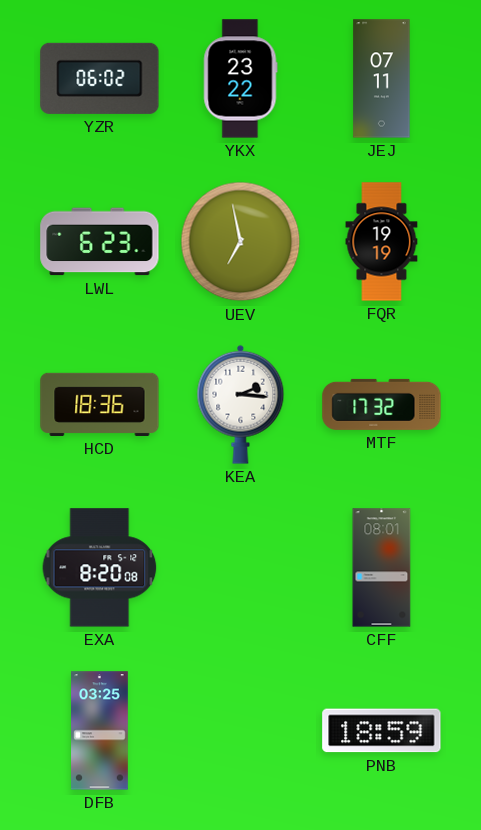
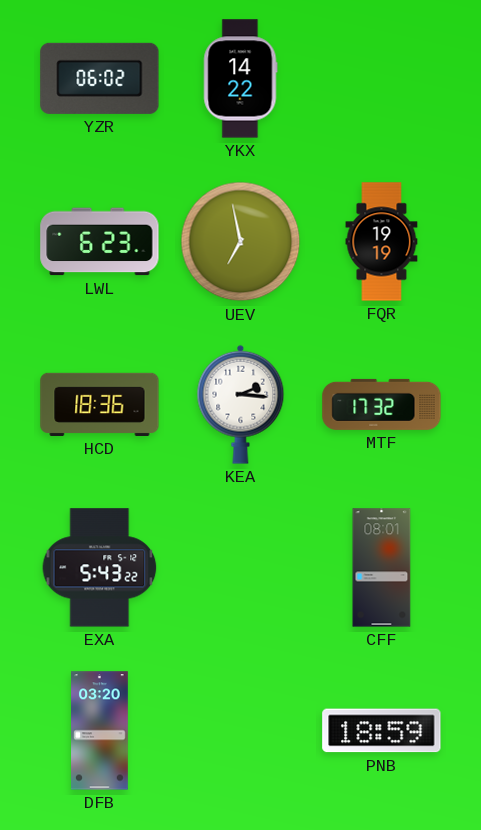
YKX: 23:22 -> 14:22
JEJ: 07:11 -> none
EXA: 8:20 -> 5:43
DFB: 03:25 -> 03:20
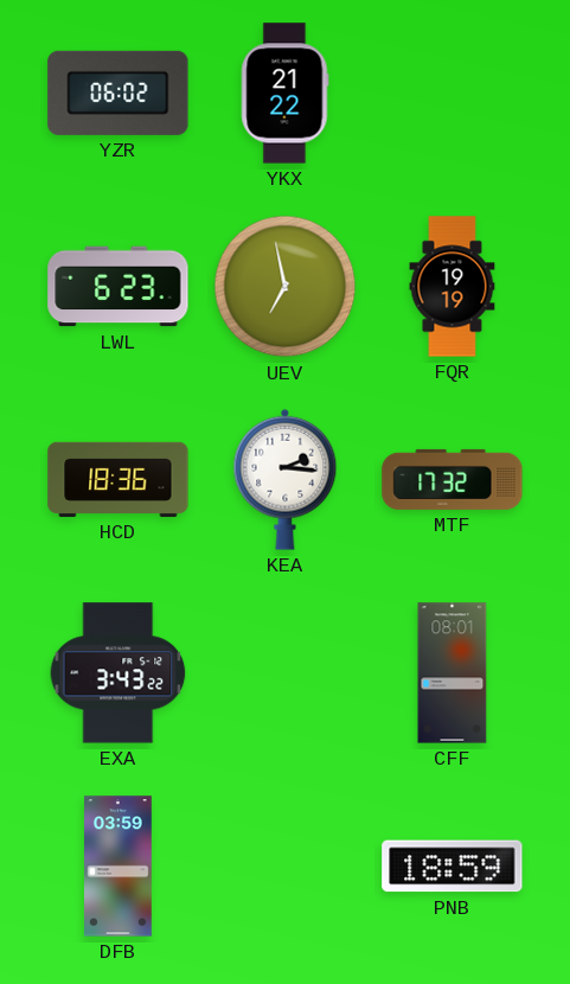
YKX: 14:22 -> 21:22
EXA: 5:43 -> 3:43
DFB: 03:20 -> 03:59
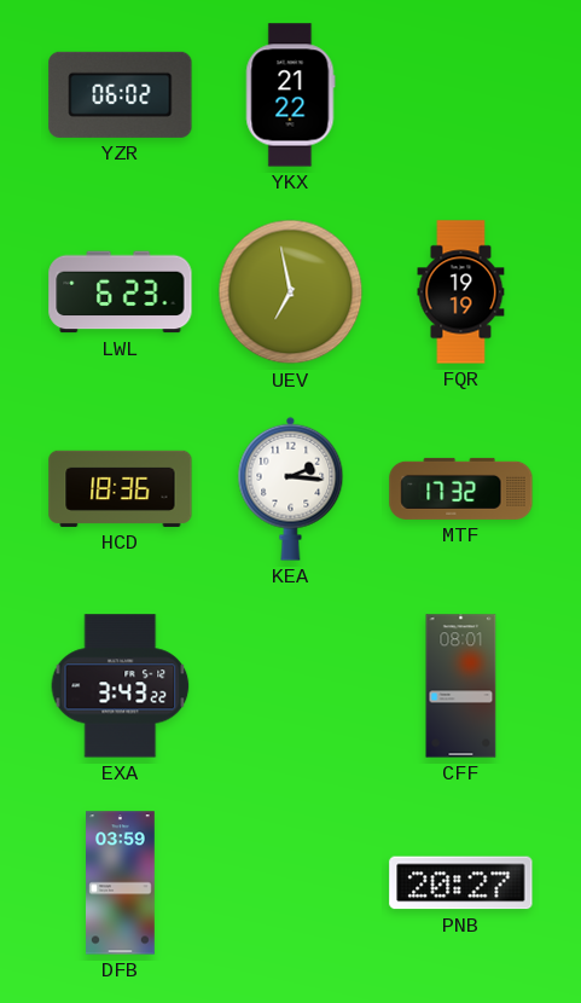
PNB: 18:59 -> 20:27
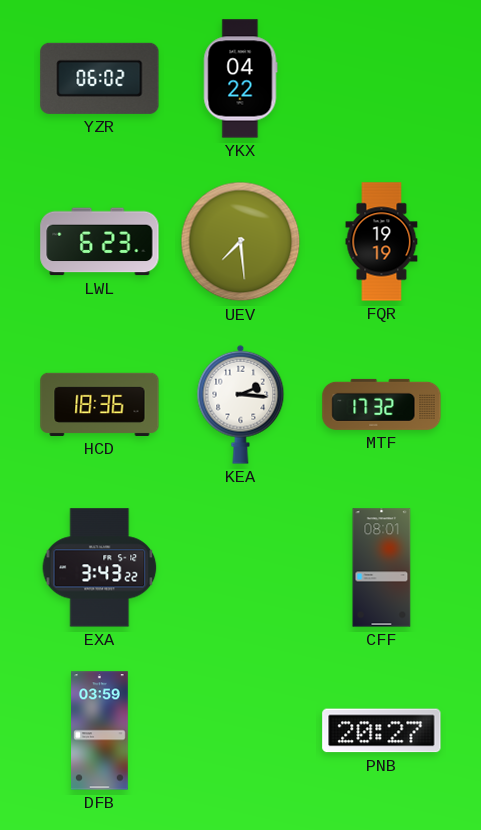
YKX: 21:22 -> 04:22
UEV: 6:58 -> 7:29
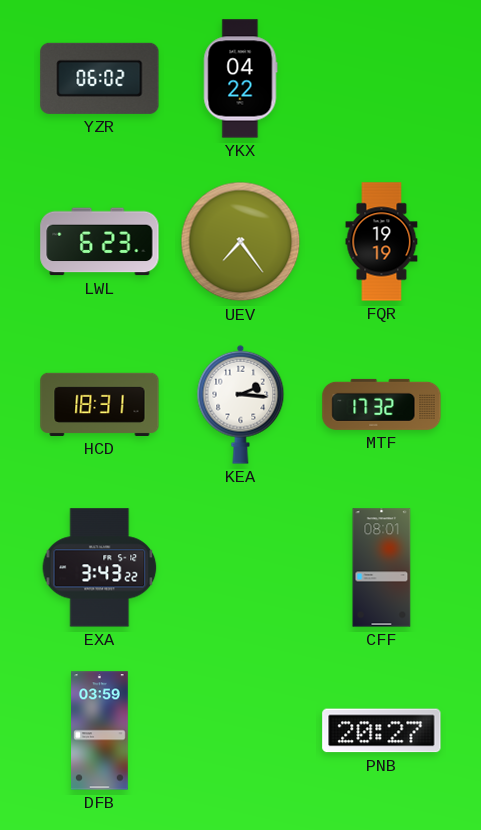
UEV: 7:29 -> 7:24
HCD: 18:36 -> 18:31
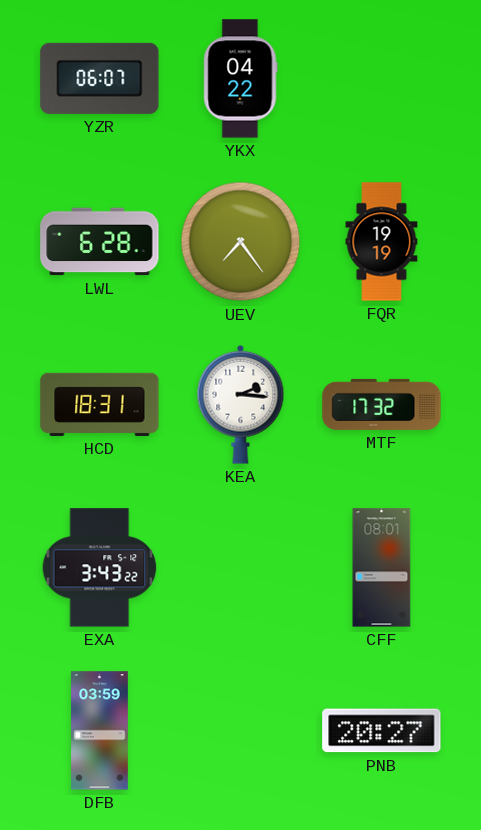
YZR: 06:02 -> 06:07
LWL: 6:23 -> 6:28
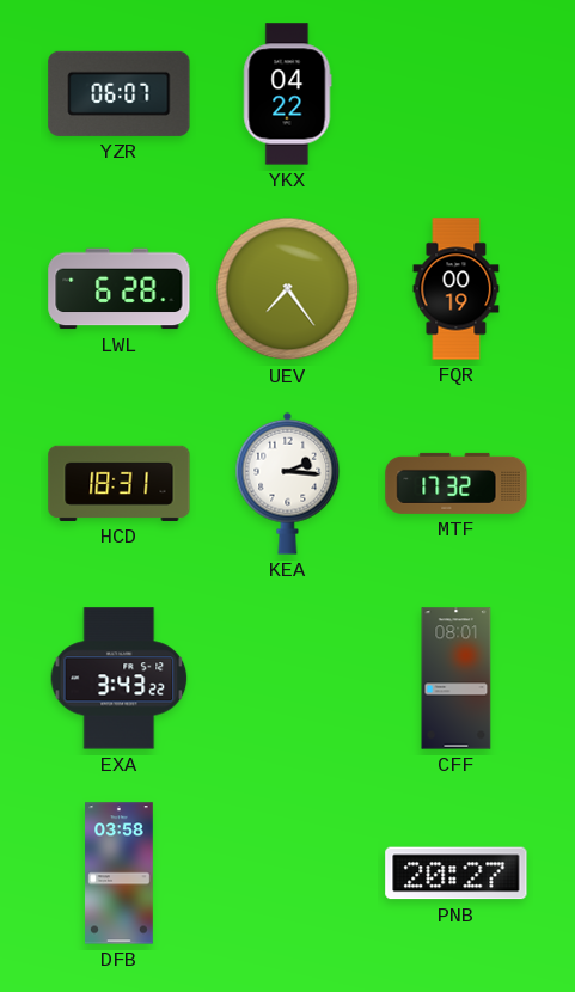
FQR: 19:19 -> 00:19
DFB: 03:59 -> 03:58
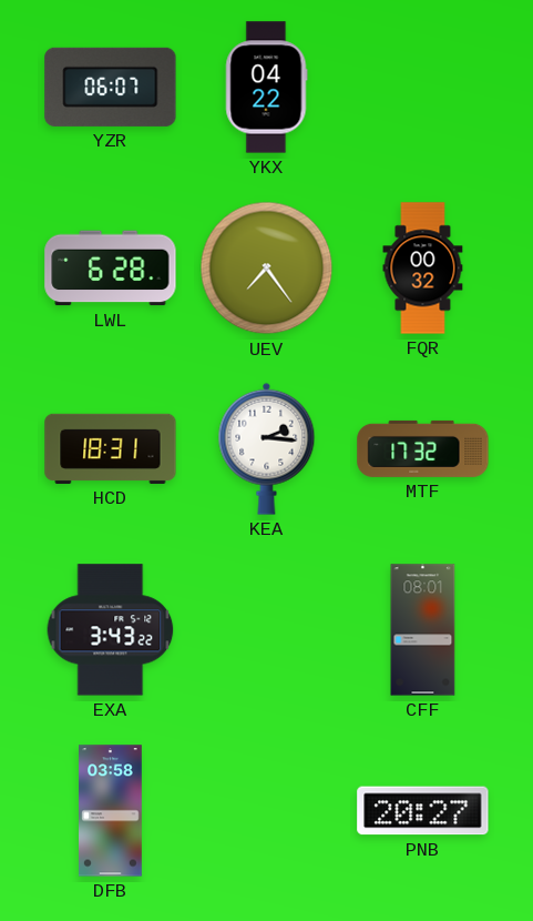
FQR: 00:19 -> 00:32
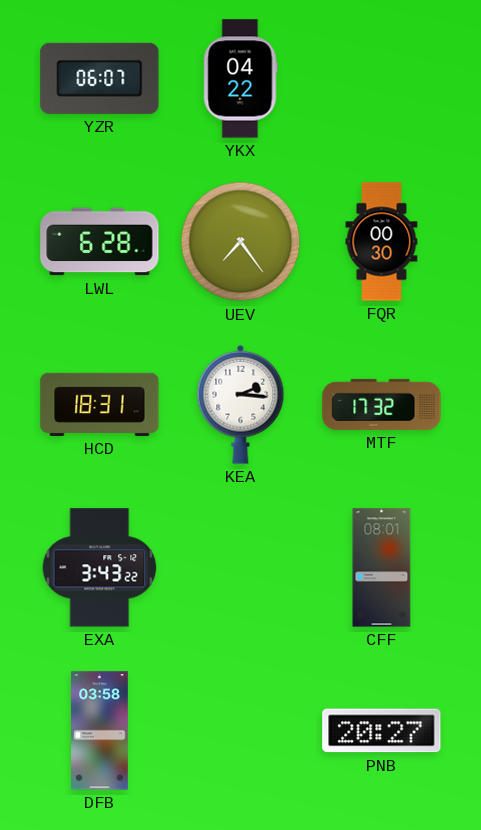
FQR: 00:32 -> 00:30
